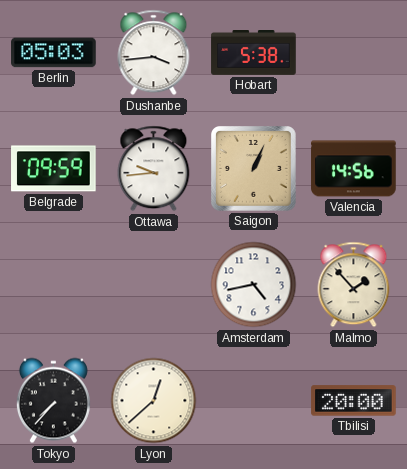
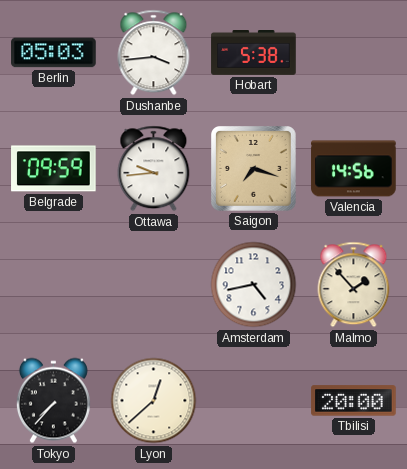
Saigon: 1:04 -> 7:18
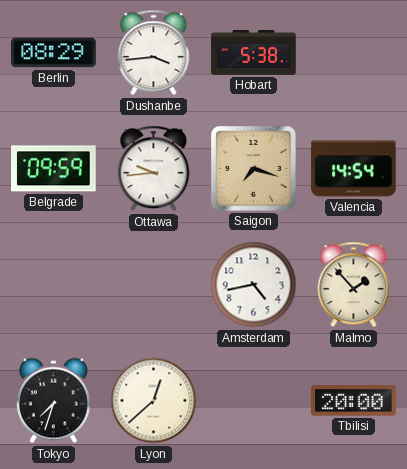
Berlin: 05:03 -> 08:29
Valencia: 14:56 -> 14:54
Tokyo: 7:37 -> 7:33
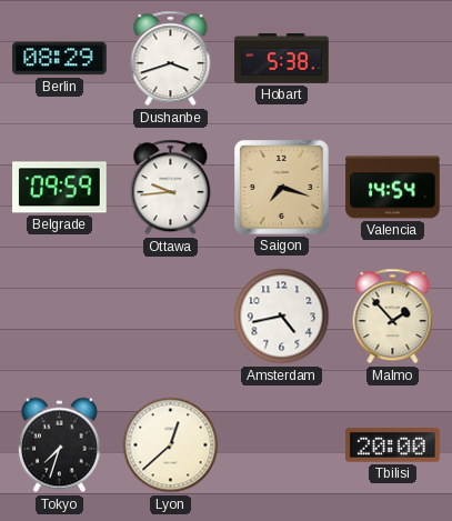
Dushanbe: 3:44 -> 3:42
